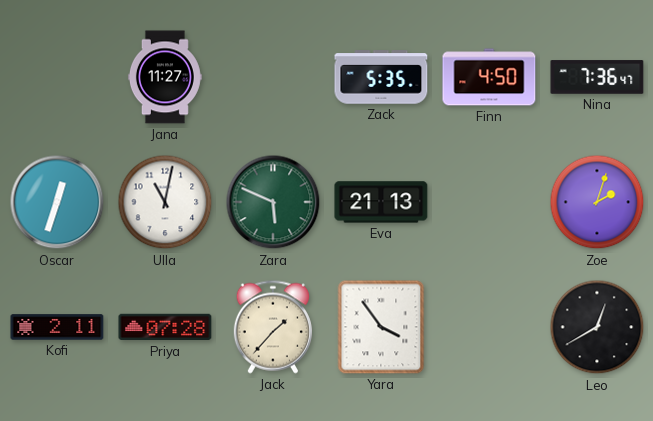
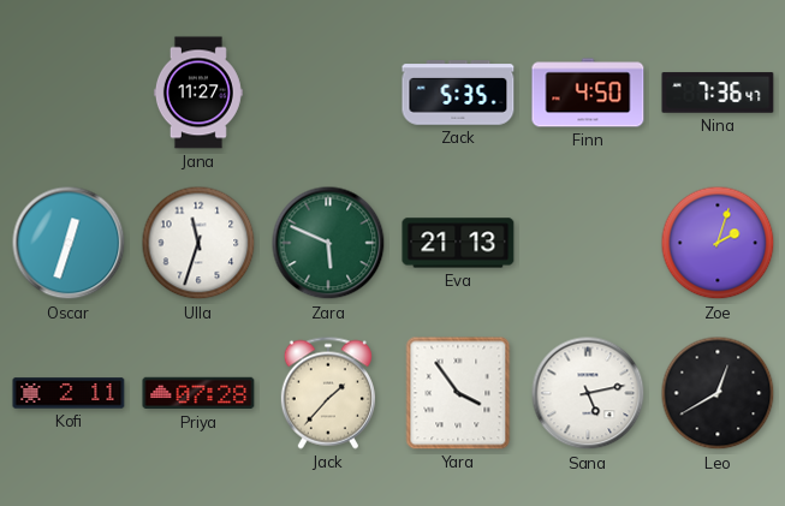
Ulla: 11:02 -> 11:33
Sana: none -> 5:13
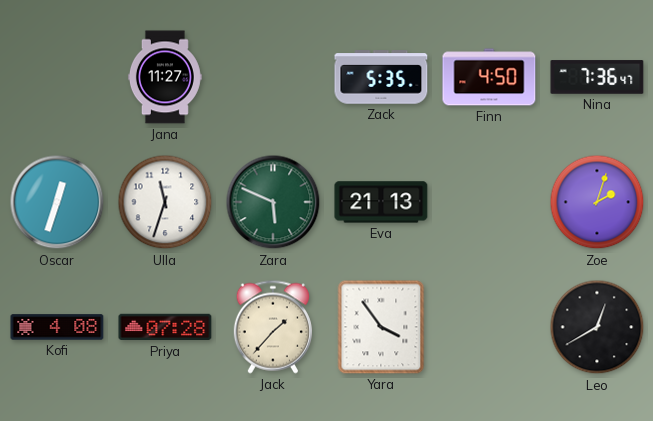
Kofi: 2:11 -> 4:08
Sana: 5:13 -> none
